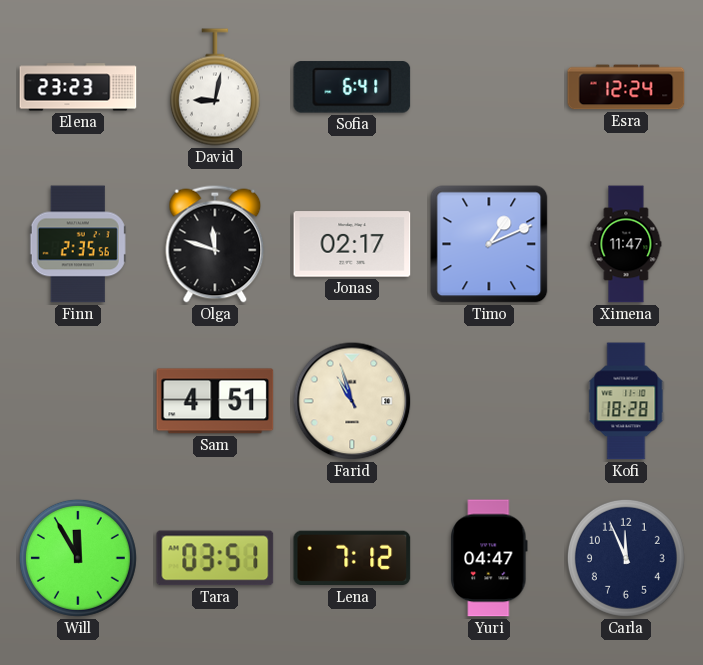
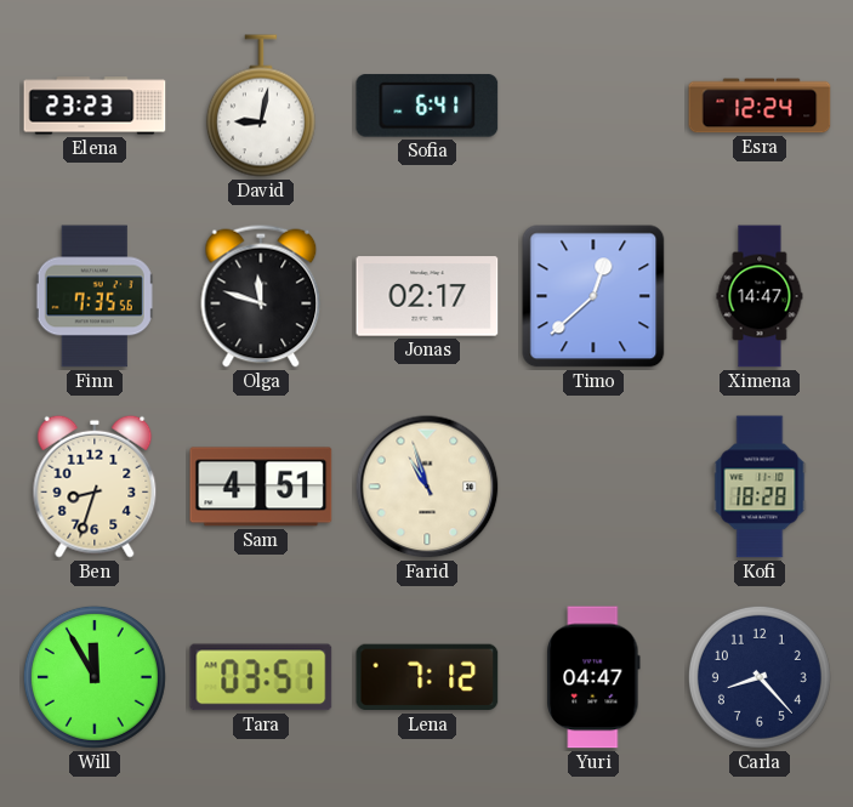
Finn: 2:35 -> 7:35
Timo: 1:11 -> 12:38
Ximena: 11:47 -> 14:47
Ben: none -> 8:33
Carla: 11:56 -> 8:23
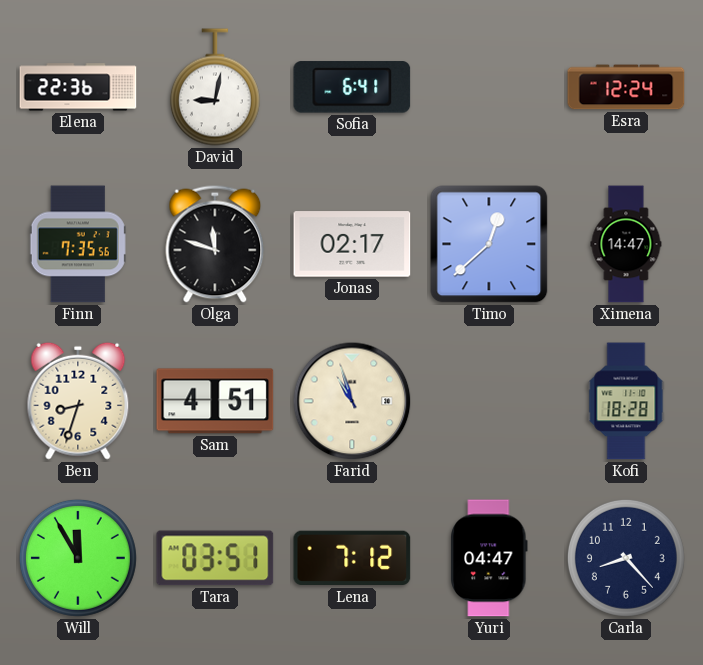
Elena: 23:23 -> 22:36
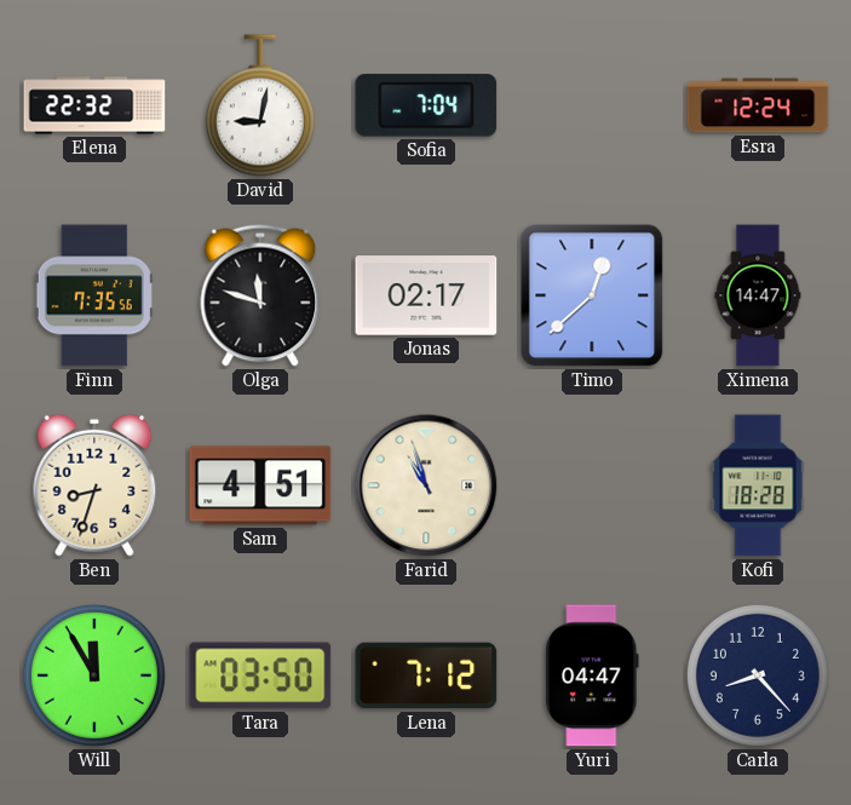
Elena: 22:36 -> 22:32
Sofia: 6:41 -> 7:04
Tara: 03:51 -> 03:50
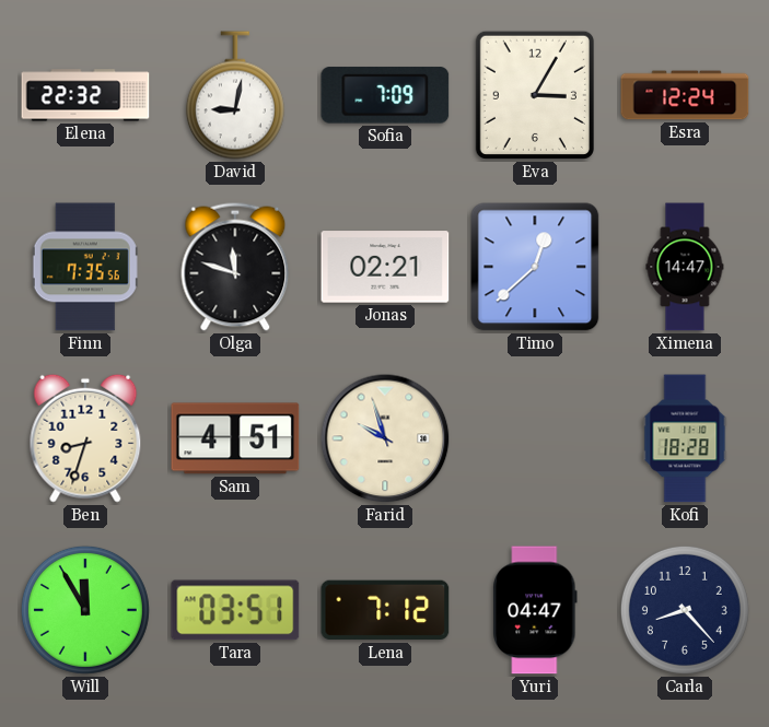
Sofia: 7:04 -> 7:09
Eva: none -> 3:05
Jonas: 02:17 -> 02:21
Farid: 10:57 -> 9:57
Tara: 03:50 -> 03:51
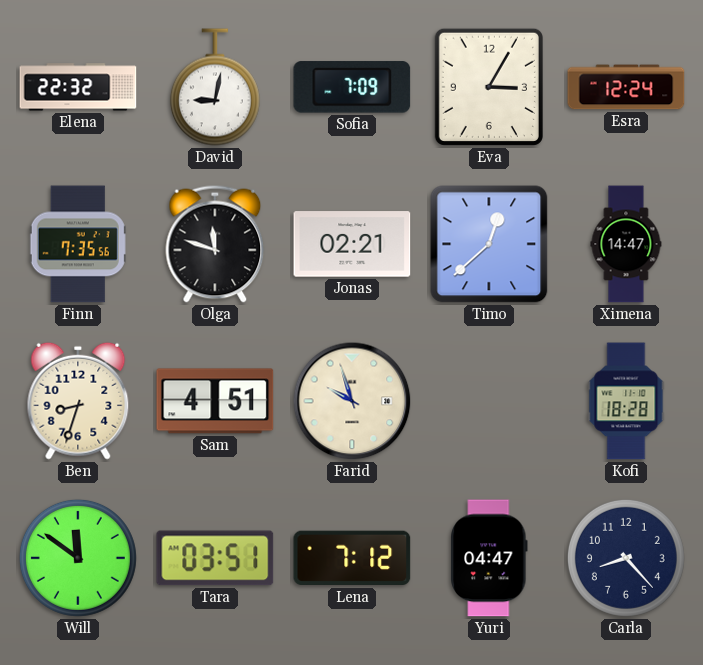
Will: 11:55 -> 11:51
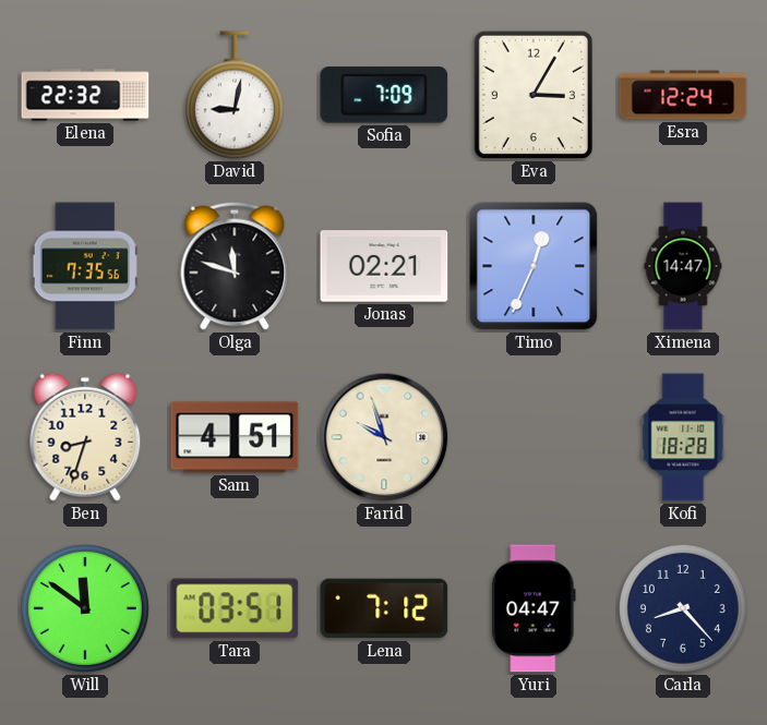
Timo: 12:38 -> 12:34
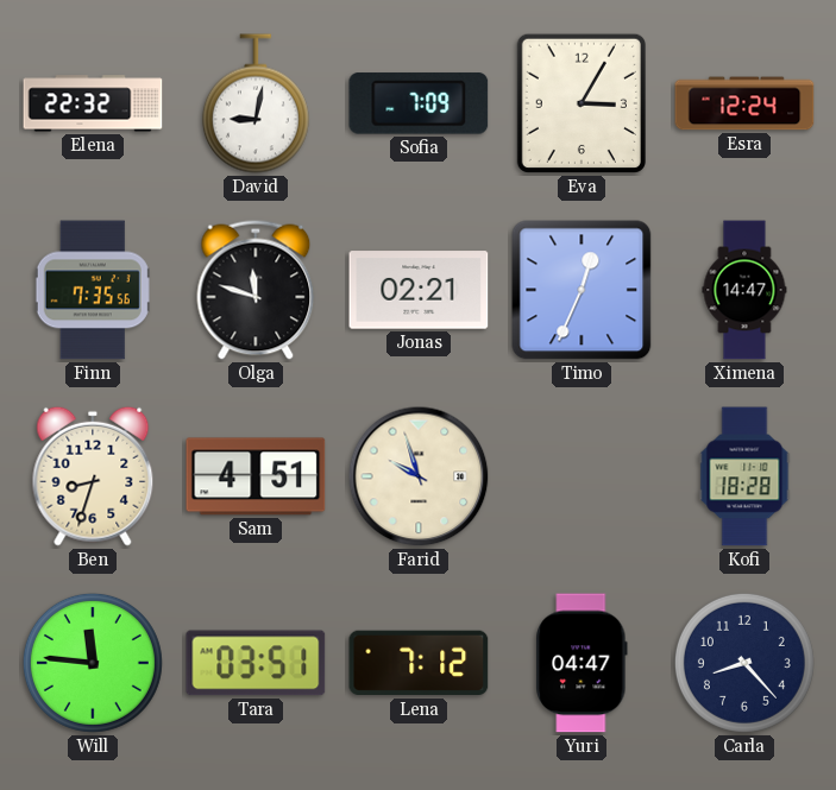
Will: 11:51 -> 11:46
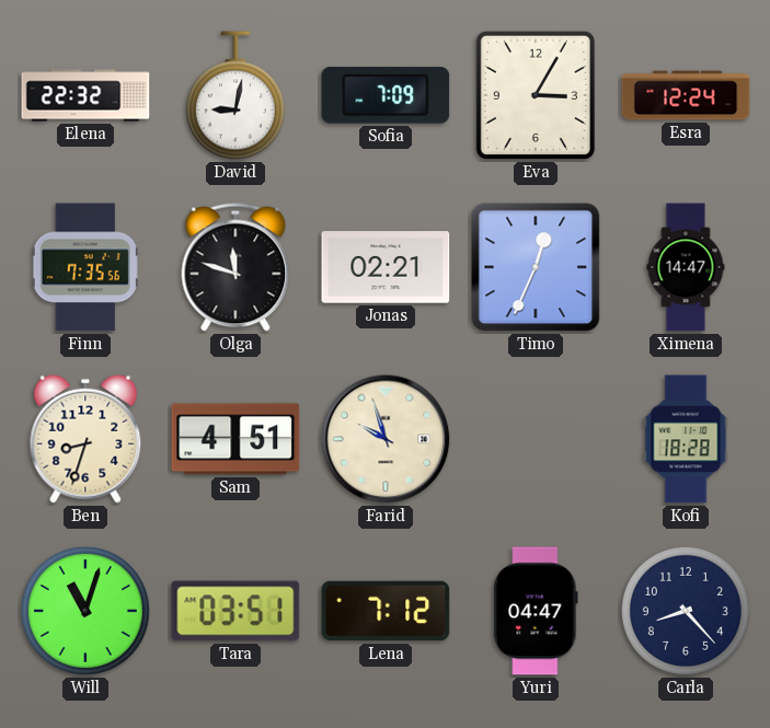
Will: 11:46 -> 11:03
